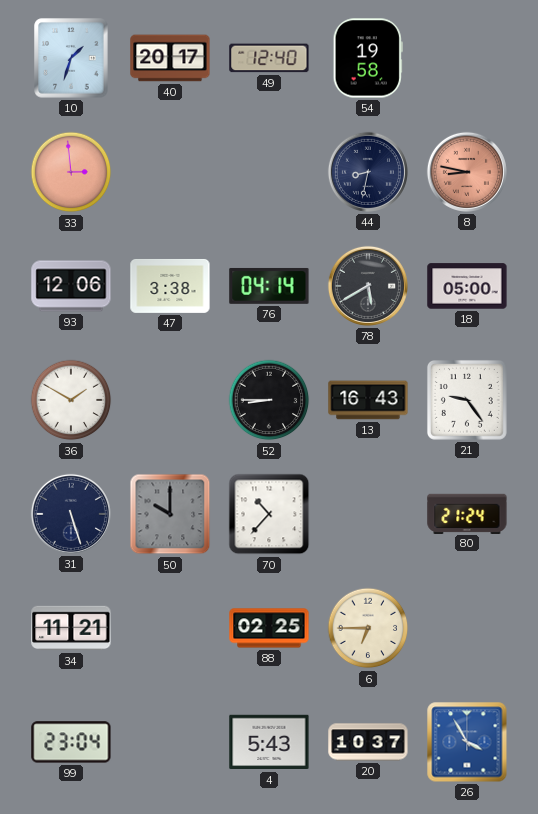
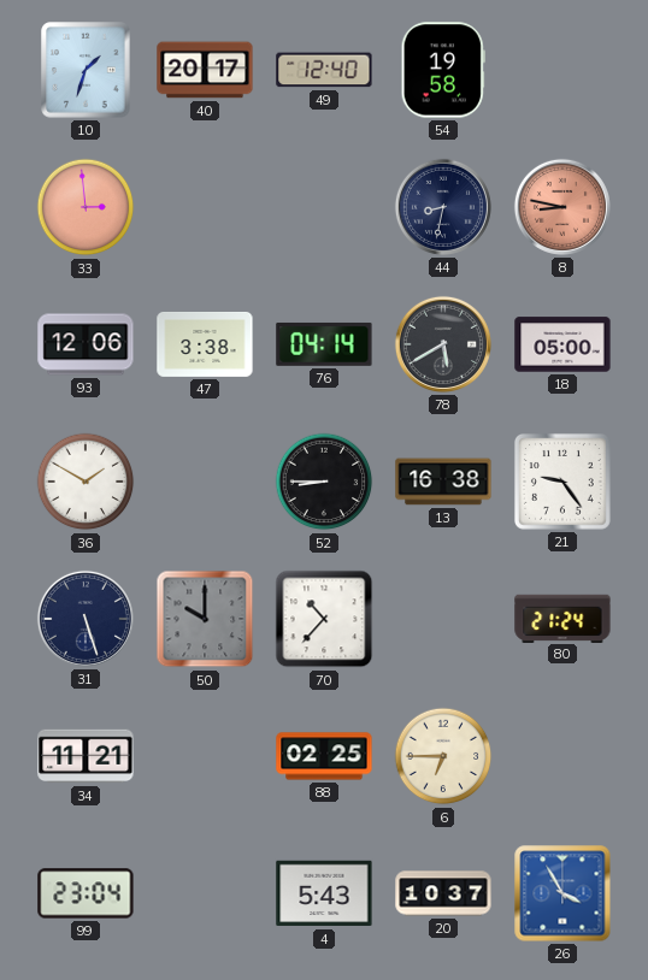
13: 16:43 -> 16:38
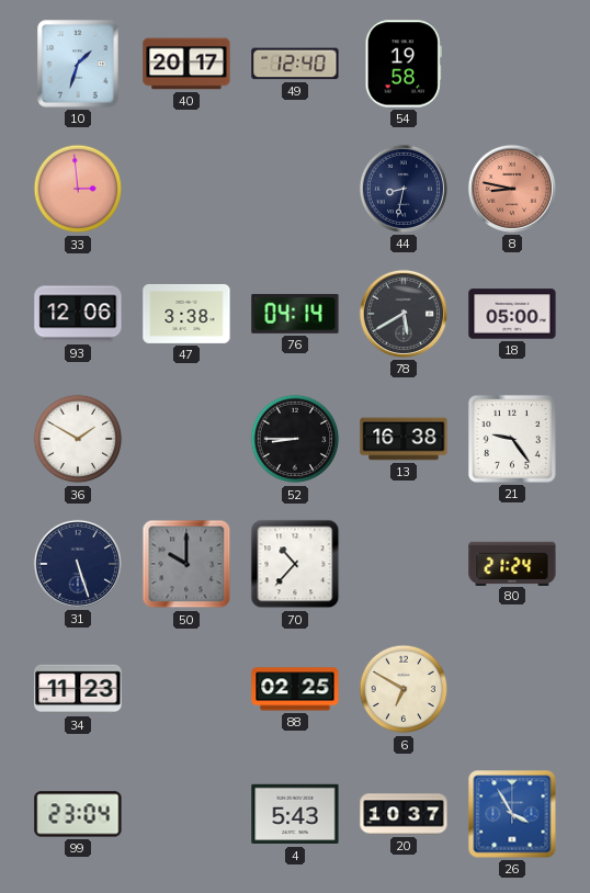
34: 11:21 -> 11:23
6: 6:45 -> 6:50
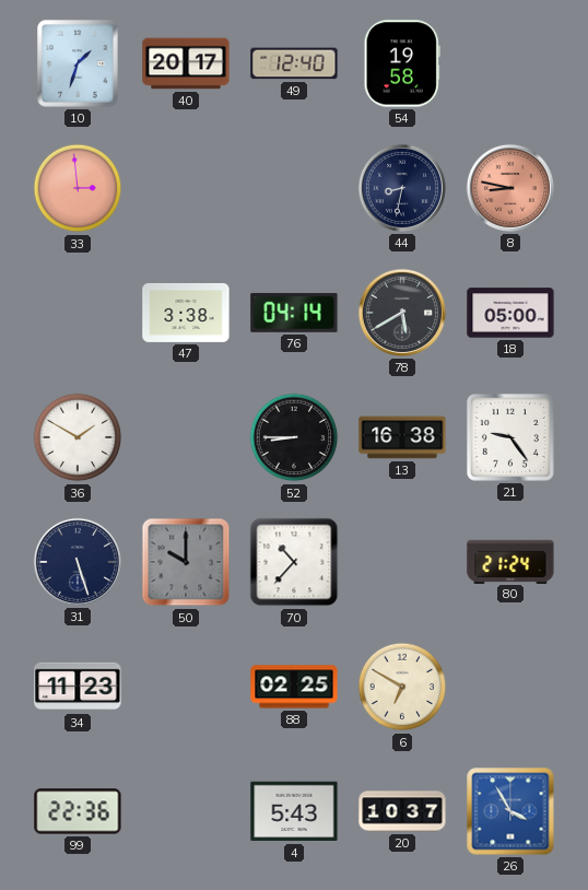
93: 12:06 -> none
99: 23:04 -> 22:36
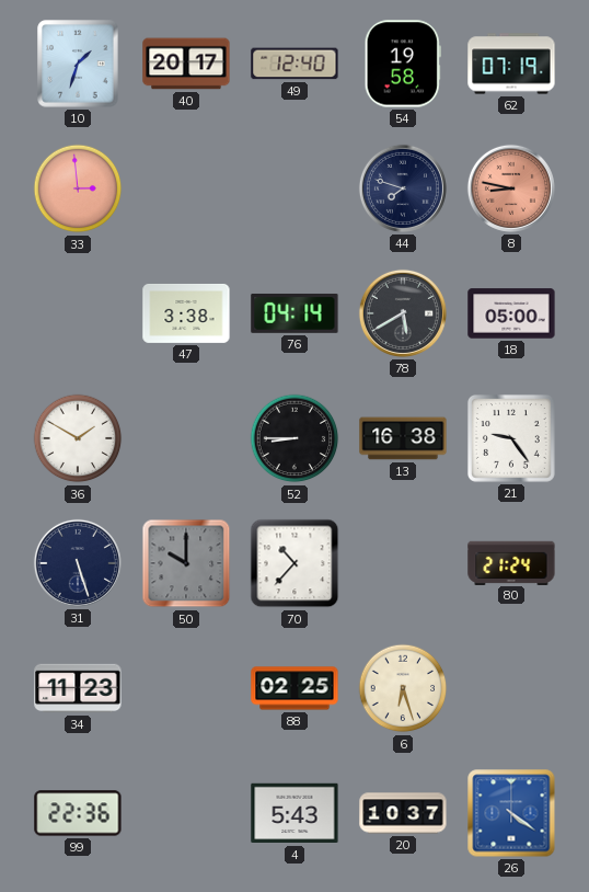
62: none -> 07:19
44: 8:32 -> 7:48
6: 6:50 -> 6:27
26: 3:55 -> 4:21
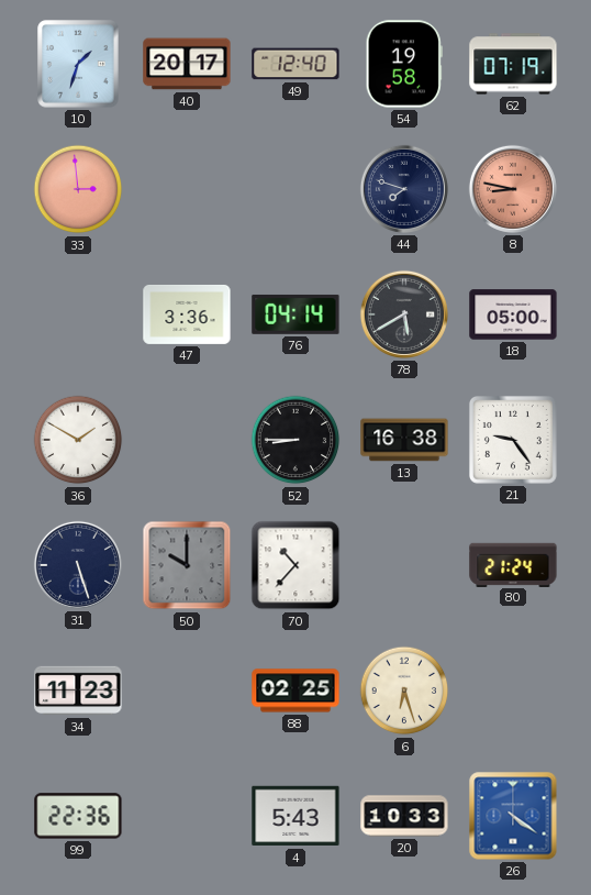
47: 3:38 -> 3:36
20: 10:37 -> 10:33
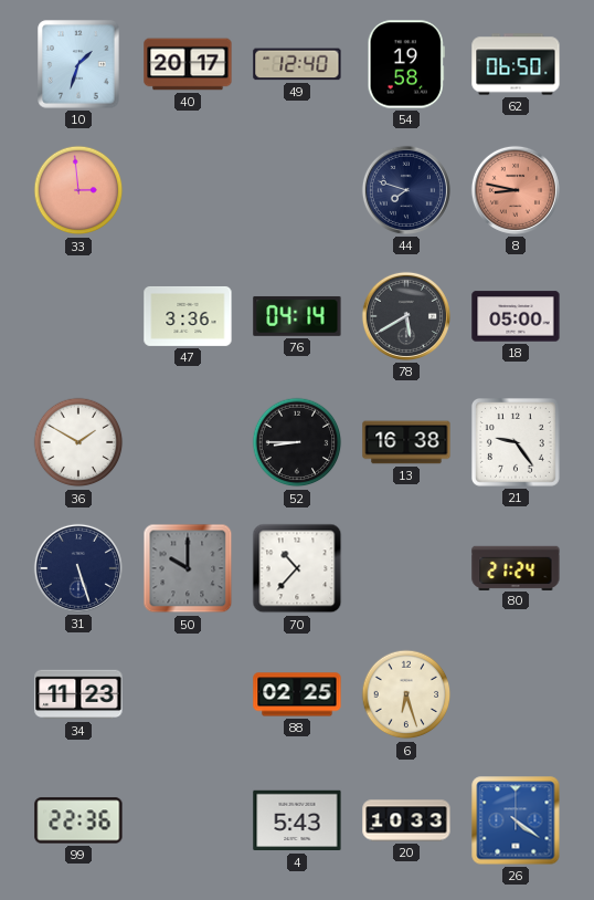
62: 07:19 -> 06:50
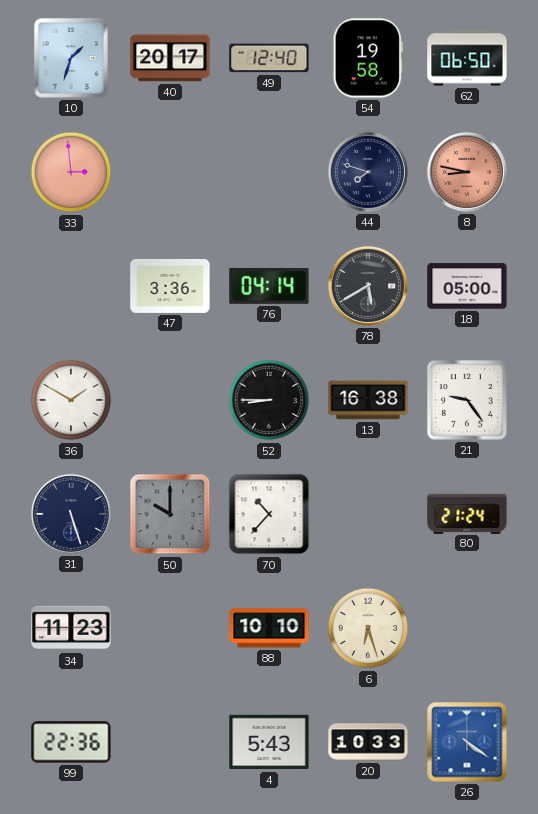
88: 02:25 -> 10:10
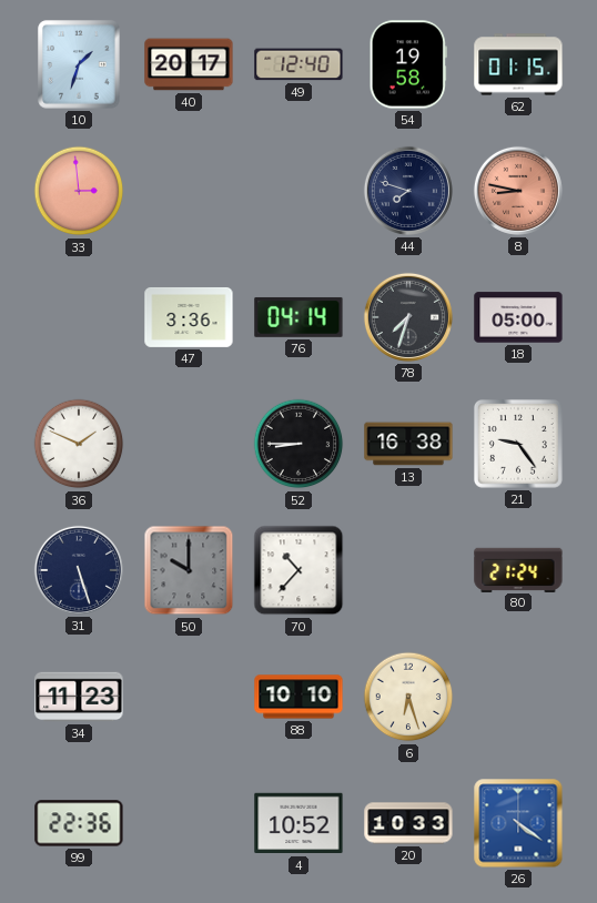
62: 06:50 -> 01:15
78: 5:40 -> 7:33
36: 1:50 -> 1:49
4: 5:43 -> 10:52
